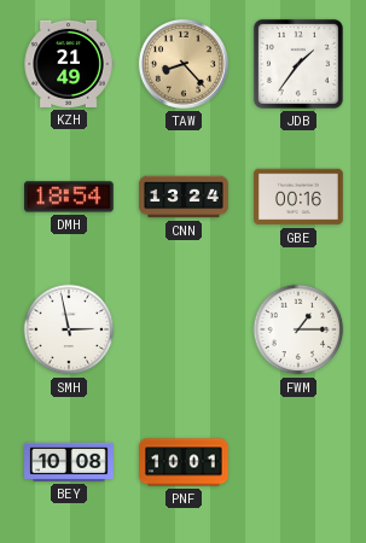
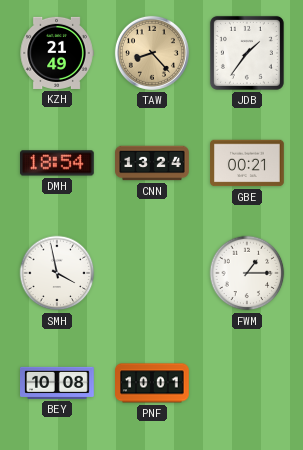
GBE: 00:16 -> 00:21
SMH: 2:58 -> 3:58
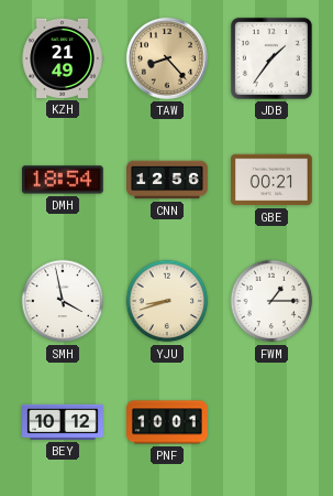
CNN: 13:24 -> 12:56
YJU: none -> 8:42
BEY: 10:08 -> 10:12
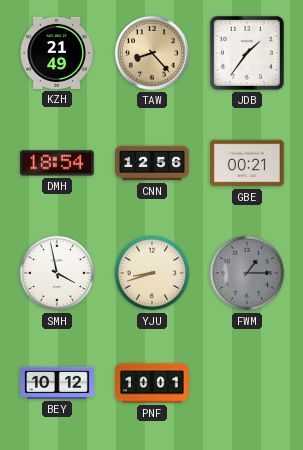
FWM dial: white -> grey
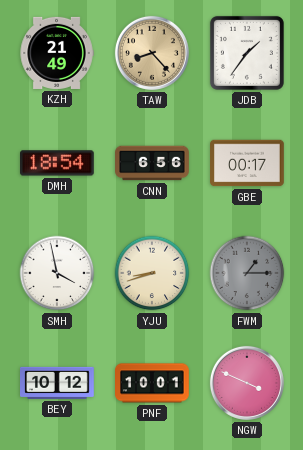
CNN: 12:56 -> 6:56
GBE: 00:21 -> 00:17
NGW: none -> 3:49
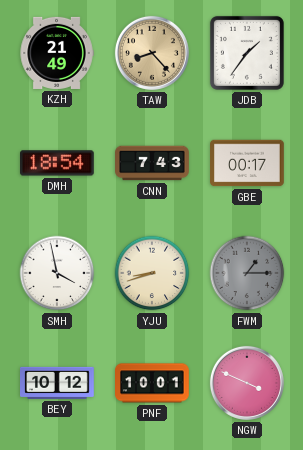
CNN: 6:56 -> 7:43
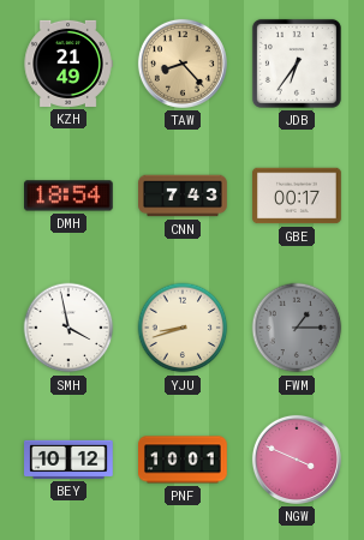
JDB: 1:36 -> 6:36
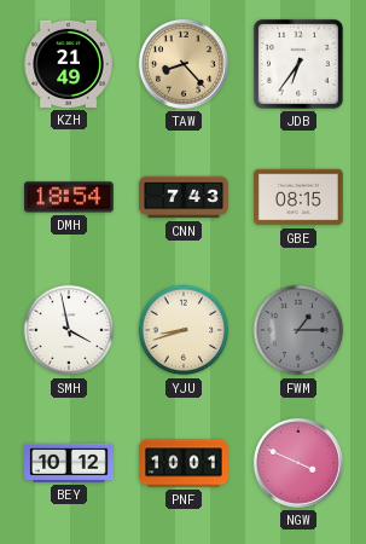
GBE: 00:17 -> 08:15
